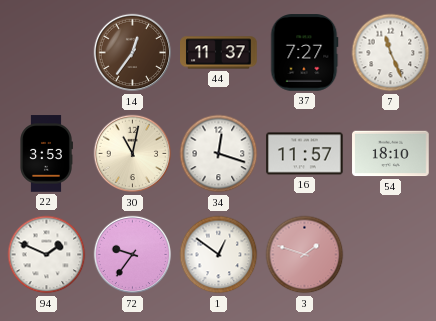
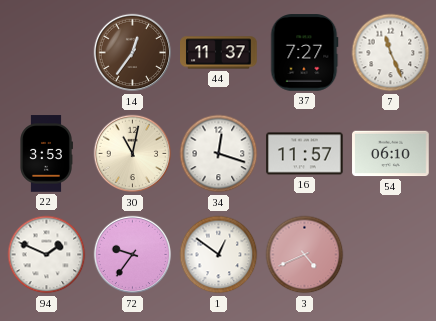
54: 18:10 -> 06:10
3: 1:48 -> 4:41
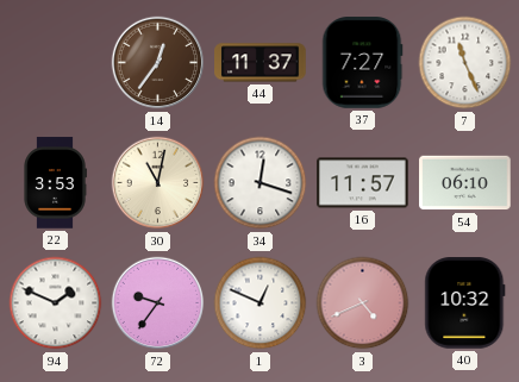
1: 12:51 -> 12:49
40: none -> 10:32
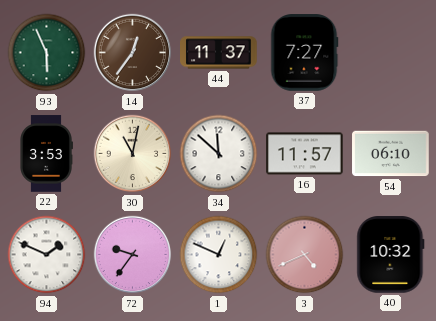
93: none -> 5:56
7: 11:26 -> none
34: 12:18 -> 11:52
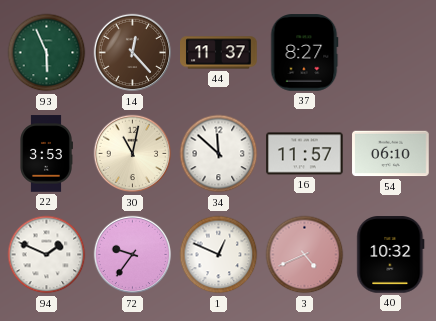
14: 12:36 -> 12:23
37: 7:27 -> 8:27
